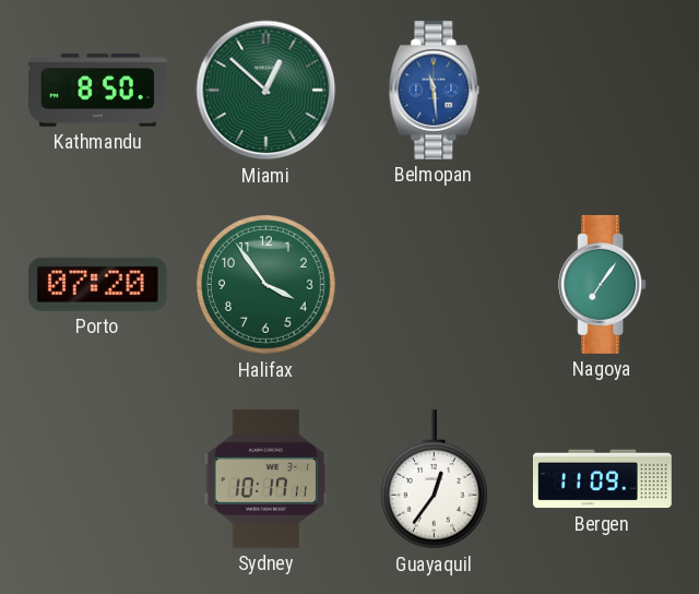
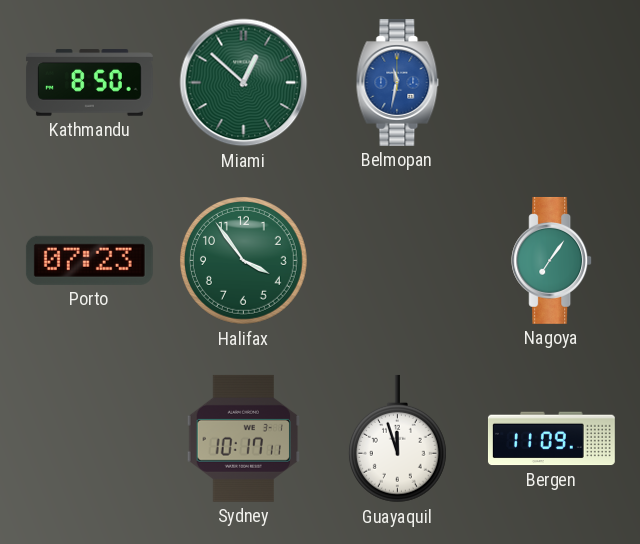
Belmopan: 11:29 -> 11:32
Porto: 07:20 -> 07:23
Guayaquil: 12:36 -> 11:57
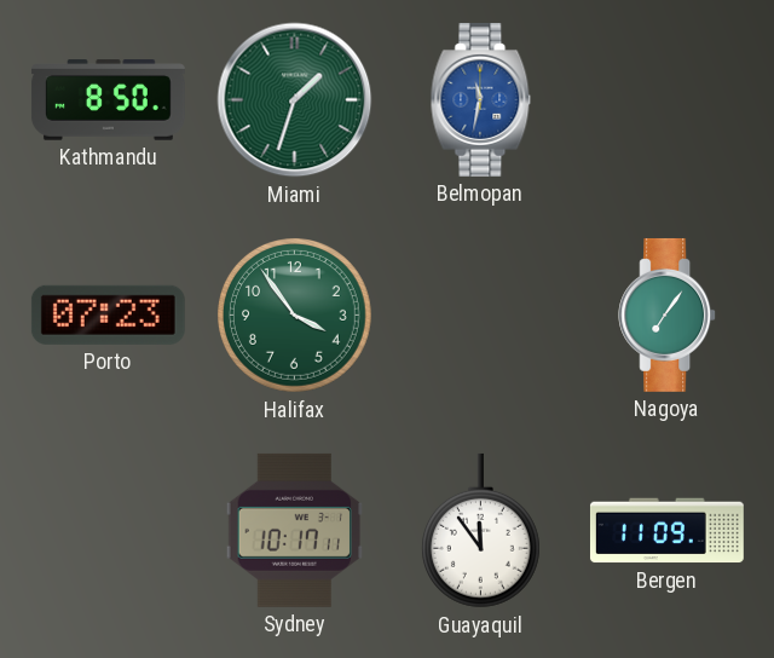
Miami: 12:52 -> 1:33
Guayaquil: 11:57 -> 11:54
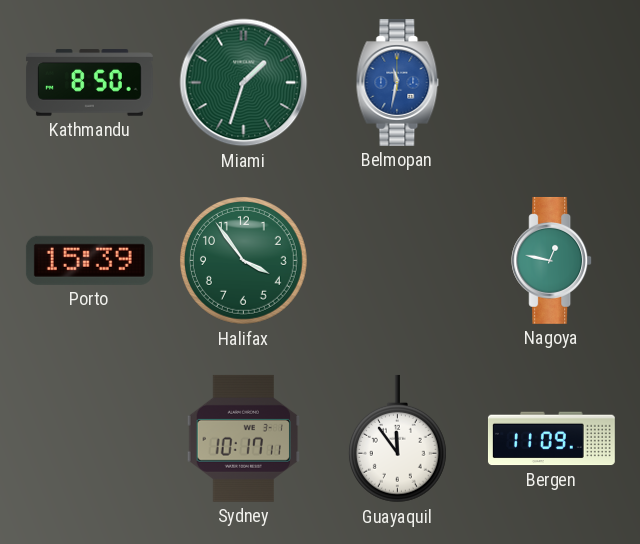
Porto: 07:23 -> 15:39
Nagoya: 7:06 -> 12:47
